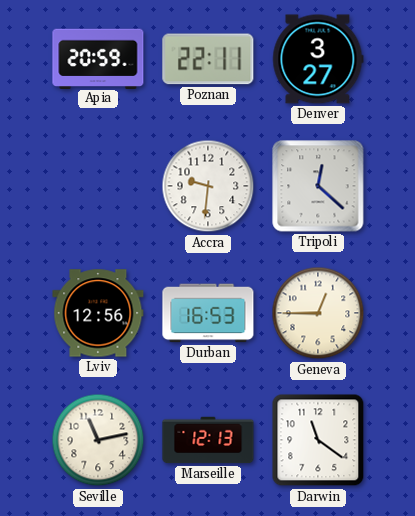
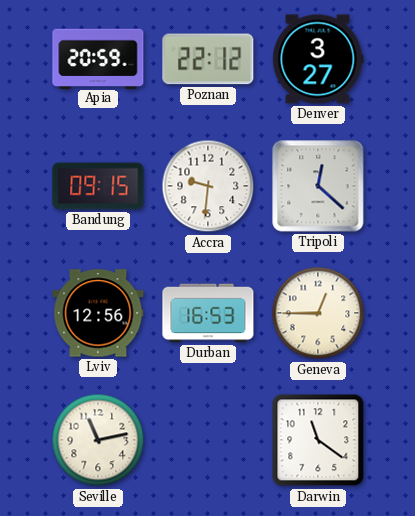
Poznan: 22:11 -> 22:12
Bandung: none -> 09:15
Marseille: 12:13 -> none
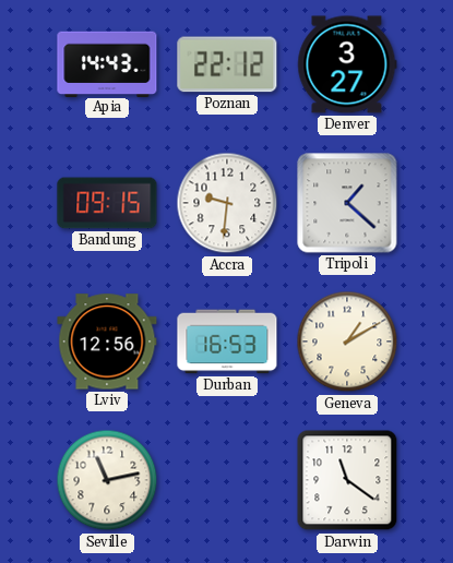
Apia: 20:59 -> 14:43
Tripoli: 12:22 -> 1:22
Geneva: 12:45 -> 1:10
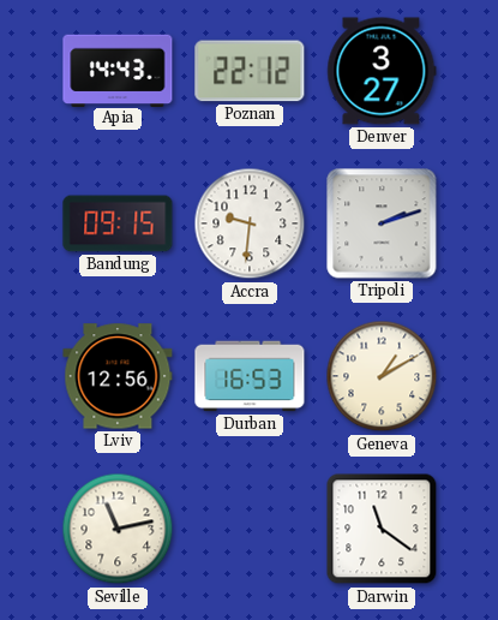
Tripoli: 1:22 -> 2:12
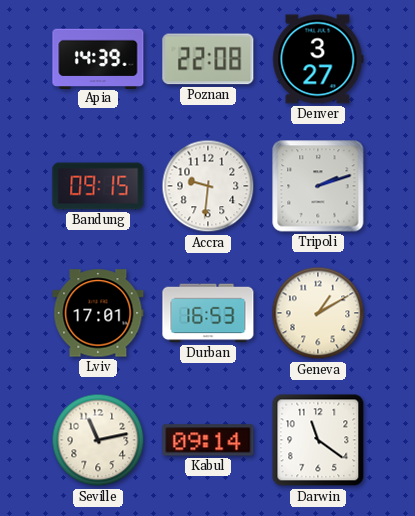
Apia: 14:43 -> 14:39
Poznan: 22:12 -> 22:08
Lviv: 12:56 -> 17:01
Kabul: none -> 09:14
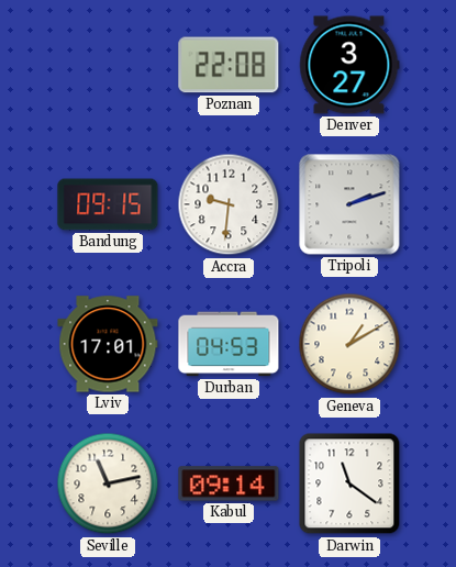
Apia: 14:39 -> none
Durban: 16:53 -> 04:53
